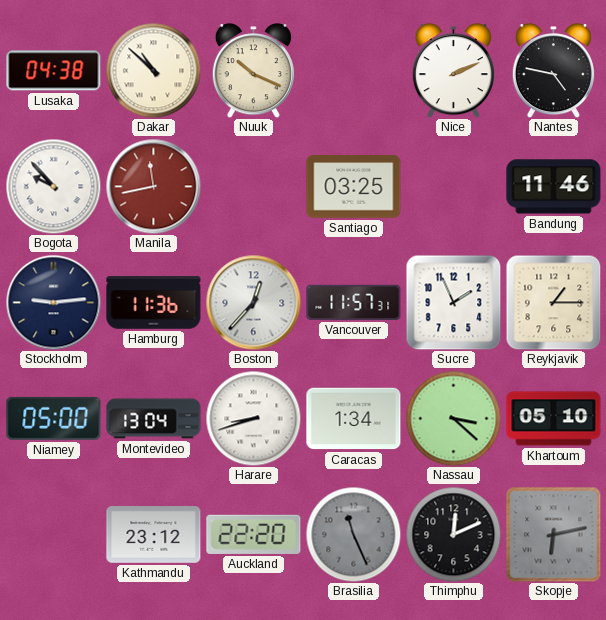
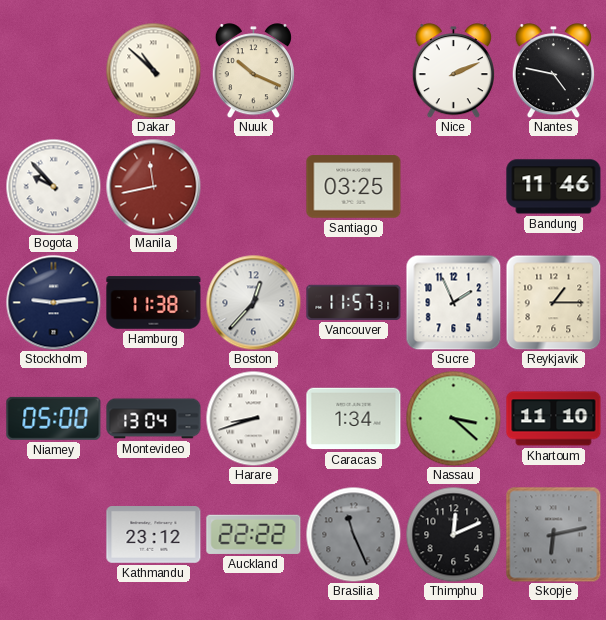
Lusaka: 04:38 -> none
Hamburg: 11:36 -> 11:38
Khartoum: 05:10 -> 11:10
Auckland: 22:20 -> 22:22
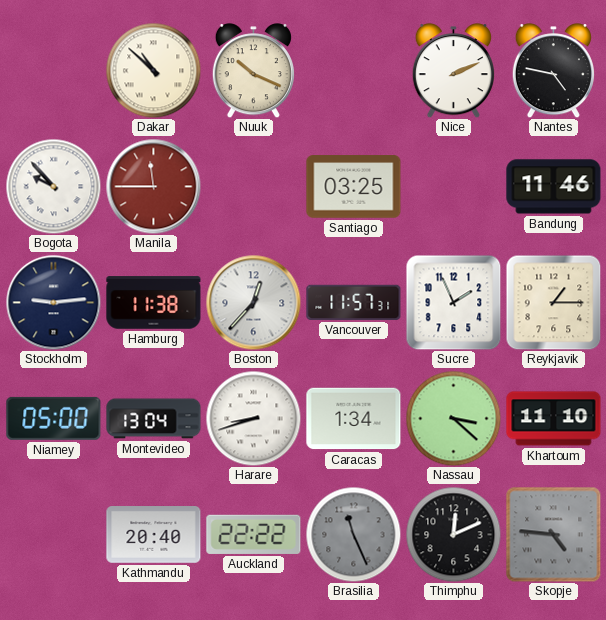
Manila: 11:43 -> 11:45
Kathmandu: 23:12 -> 20:40
Skopje: 6:13 -> 4:46
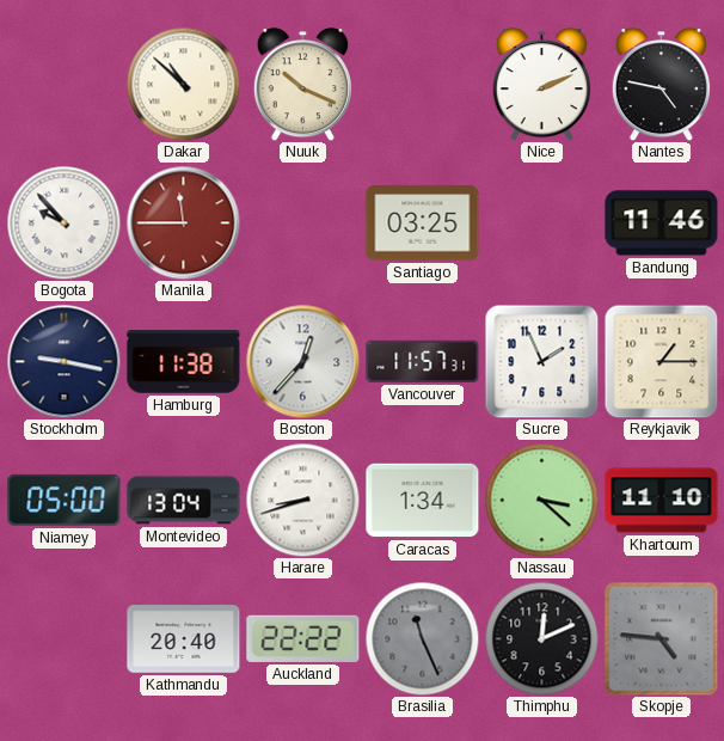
Stockholm: 9:14 -> 9:17
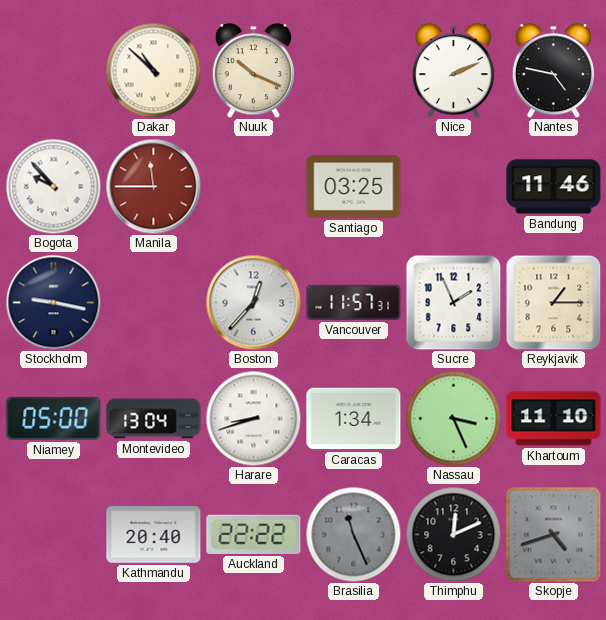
Hamburg: 11:38 -> none
Nassau: 3:22 -> 3:26
Skopje: 4:46 -> 4:42
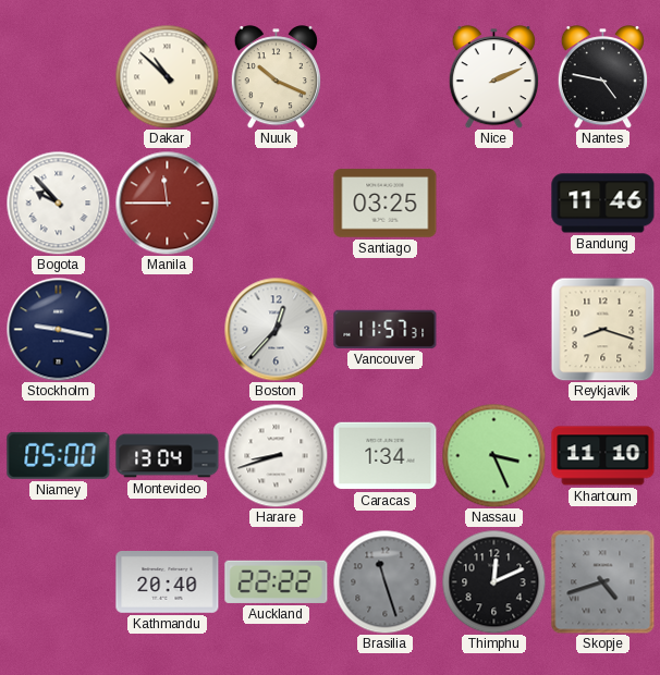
Sucre: 1:56 -> none
Reykjavik: 1:15 -> 8:18
Brasilia: 11:26 -> 11:27
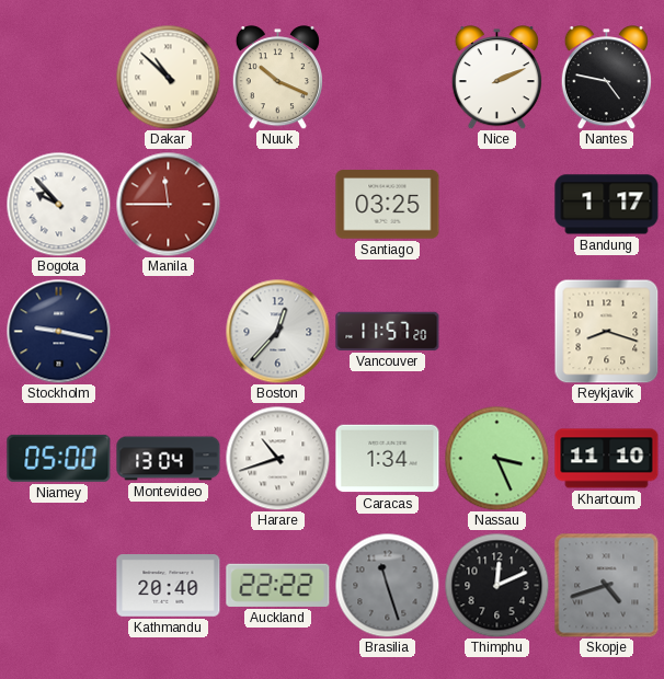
Bandung: 11:46 -> 1:17
Vancouver: 11:57:31 -> 11:57:20
Harare: 8:42 -> 10:42
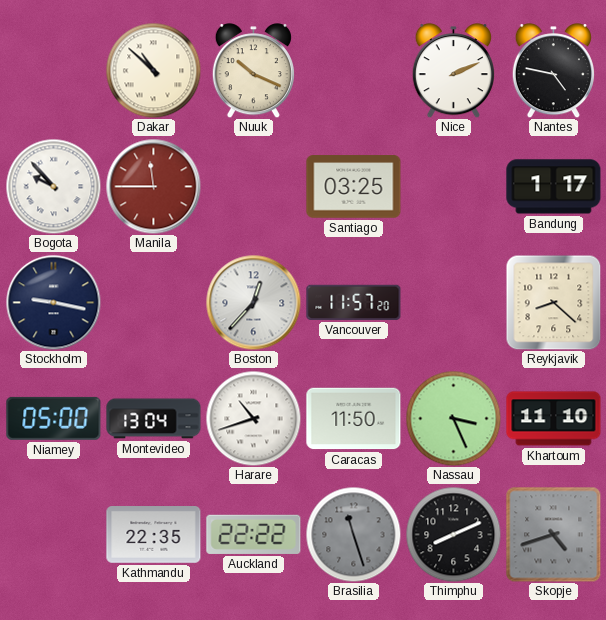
Reykjavik: 8:18 -> 8:22
Caracas: 1:34 -> 11:50
Kathmandu: 20:40 -> 22:35
Thimphu: 12:11 -> 8:11
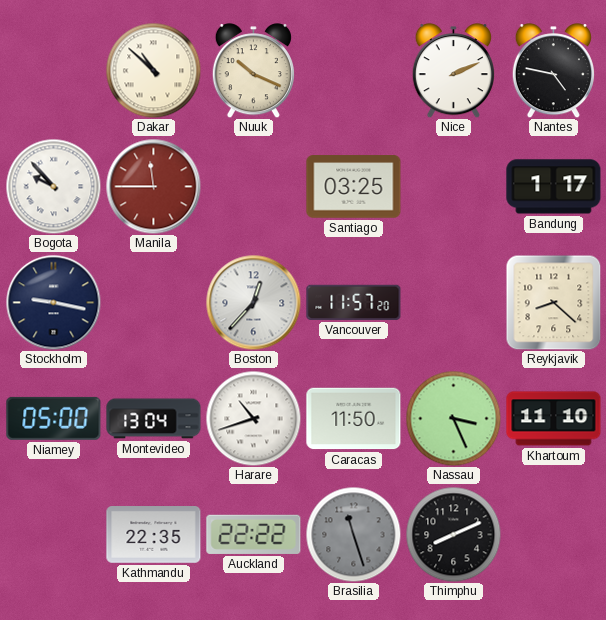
Skopje: 4:42 -> none
